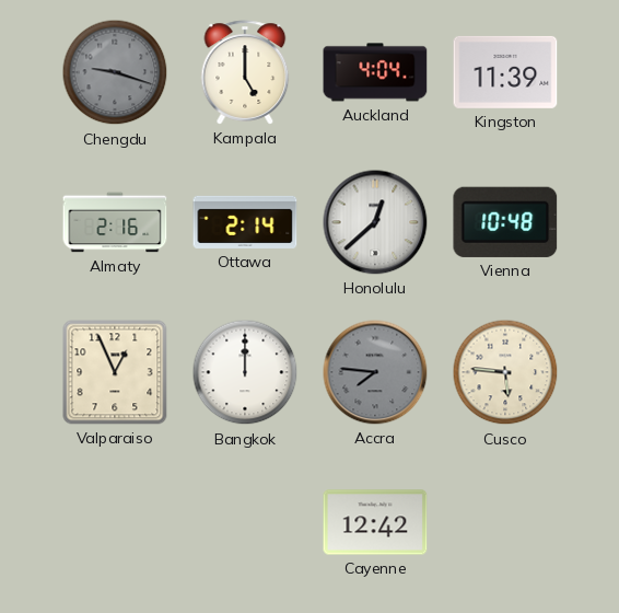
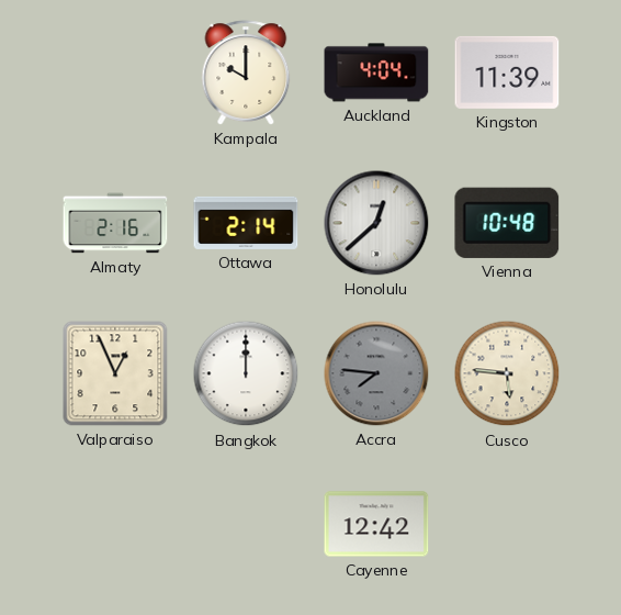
Chengdu: 9:18 -> none
Kampala: 5:00 -> 10:00
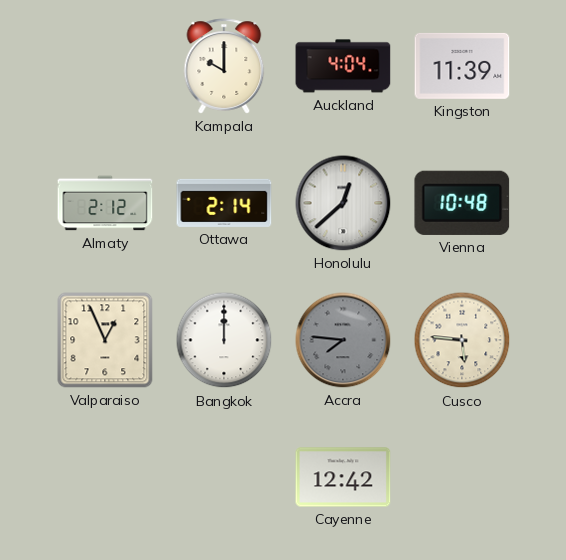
Almaty: 2:16 -> 2:12
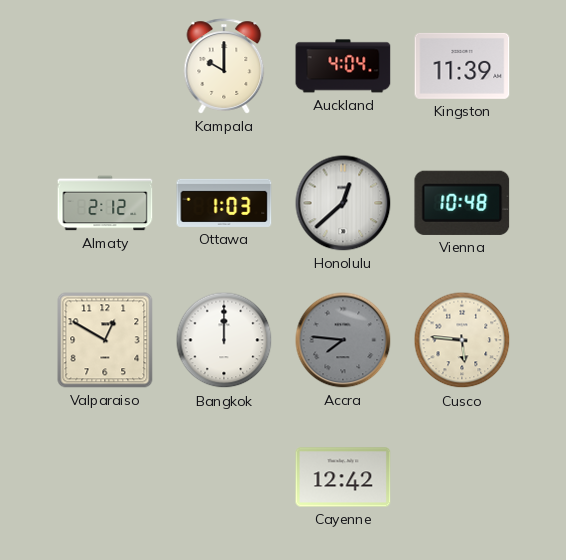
Ottawa: 2:14 -> 1:03
Valparaiso: 12:56 -> 12:50
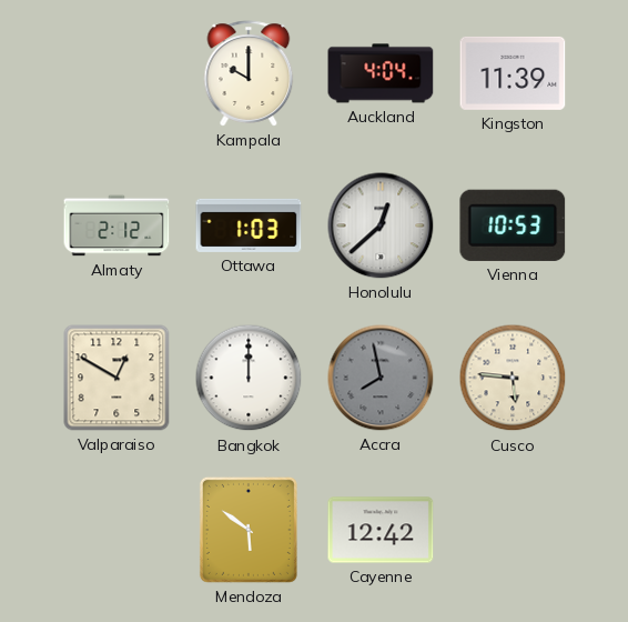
Vienna: 10:48 -> 10:53
Accra: 7:46 -> 7:58
Mendoza: none -> 5:51
